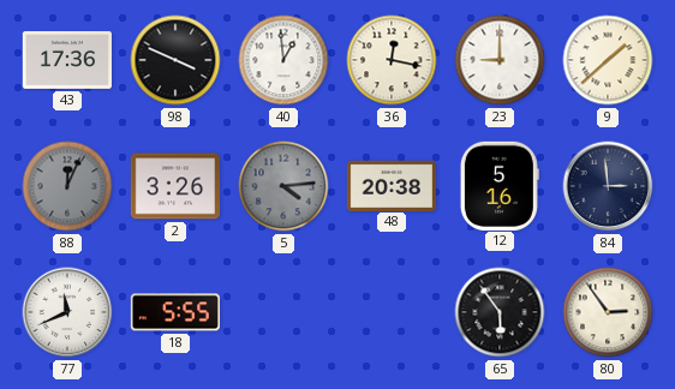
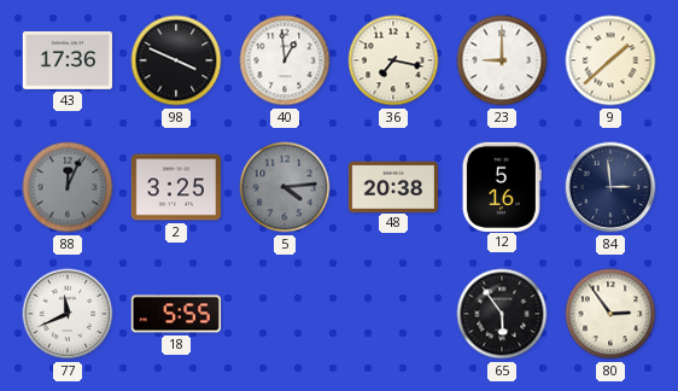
36: 12:17 -> 7:17
2: 3:26 -> 3:25
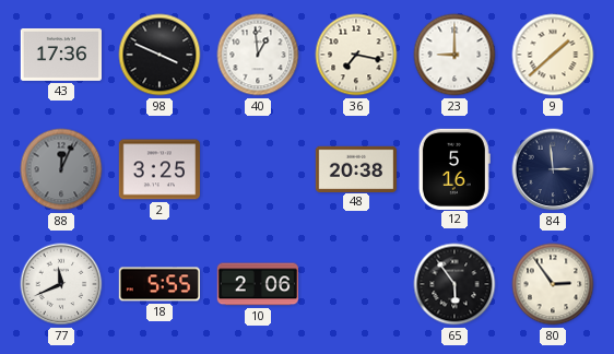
5: 4:14 -> none
10: none -> 2:06
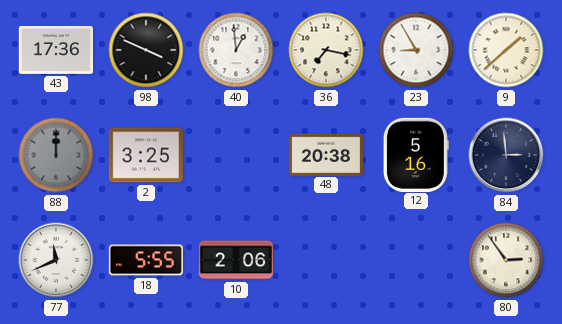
23: 9:00 -> 8:55
88: 12:04 -> 12:00
65: 5:54 -> none
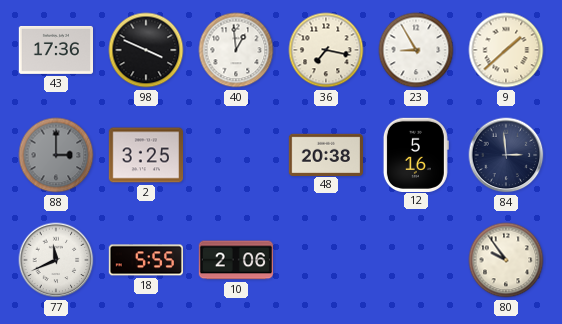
88: 12:00 -> 3:00
80: 2:54 -> 9:54
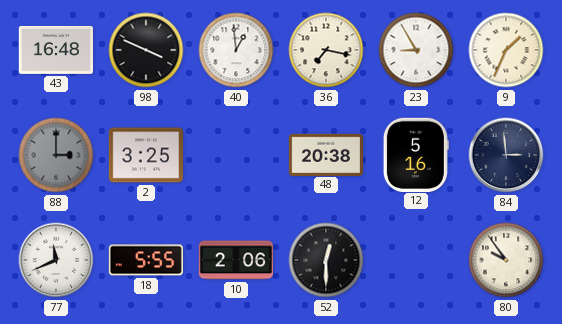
43: 17:36 -> 16:48
9: 1:38 -> 1:34
52: none -> 12:30
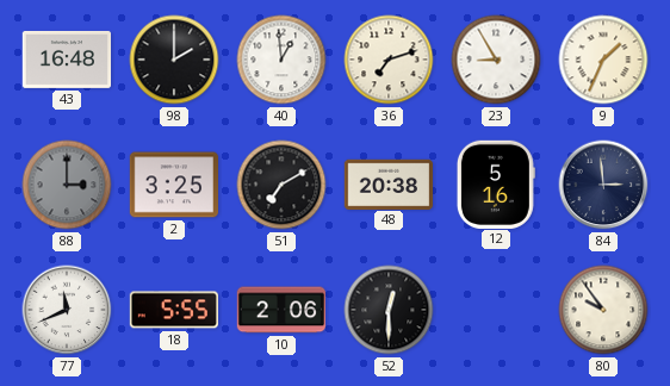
98: 3:49 -> 2:00
36: 7:17 -> 7:12
51: none -> 7:10
